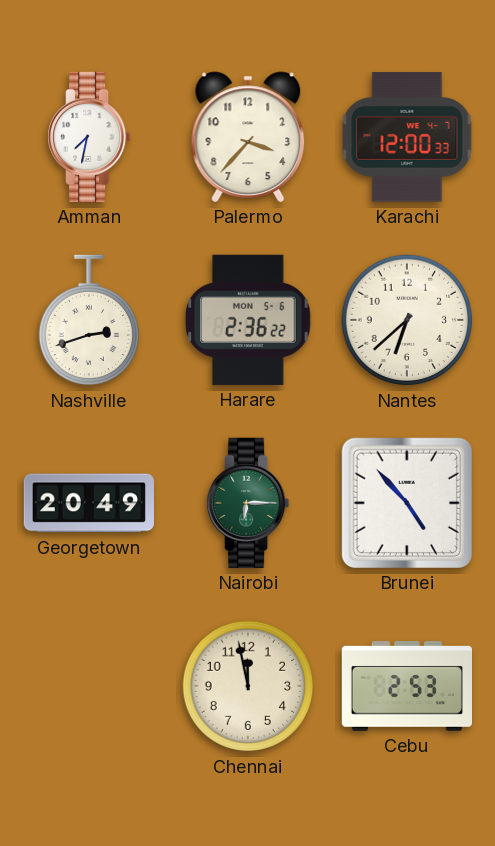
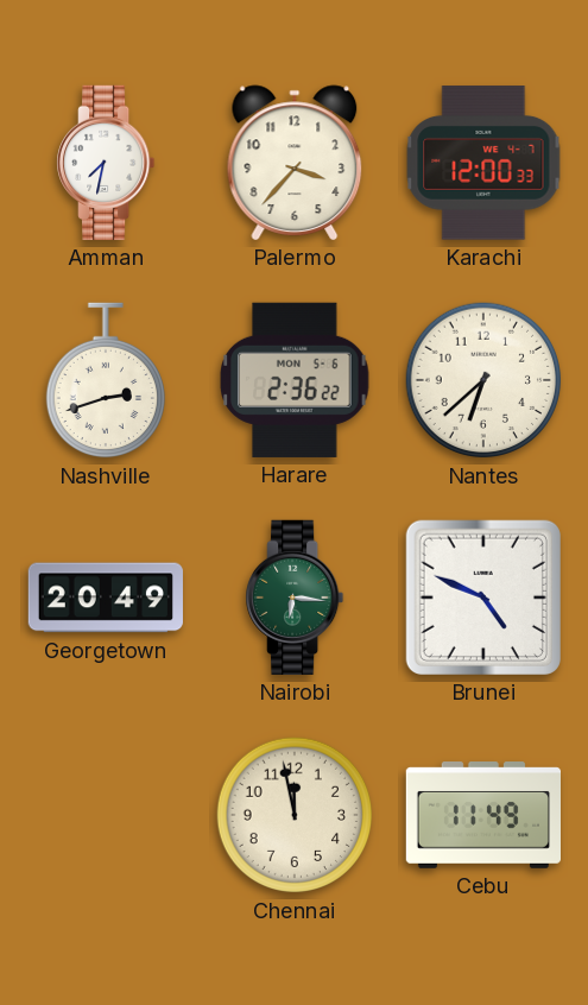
Nairobi: 6:15 -> 6:16
Brunei: 4:53 -> 4:49
Cebu: 2:53 -> 11:49
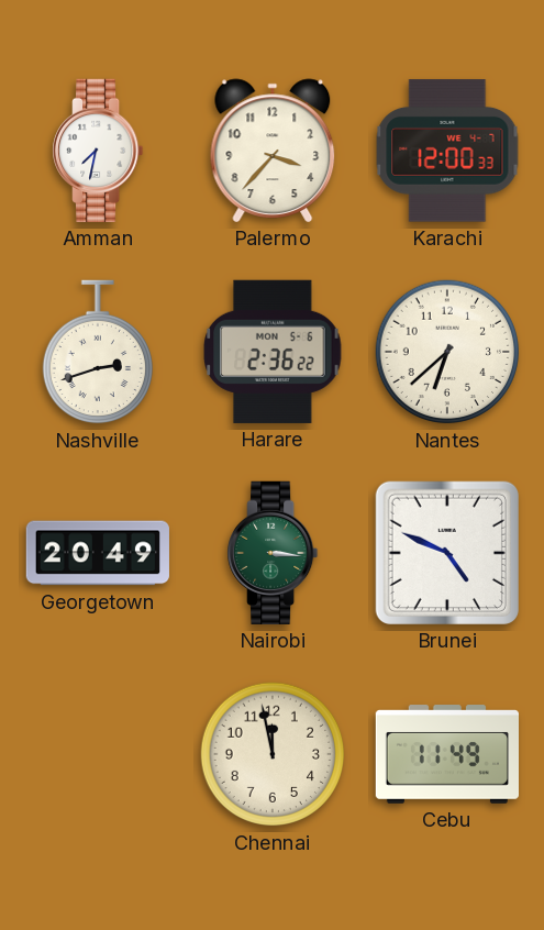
Nairobi: 6:16 -> 3:16
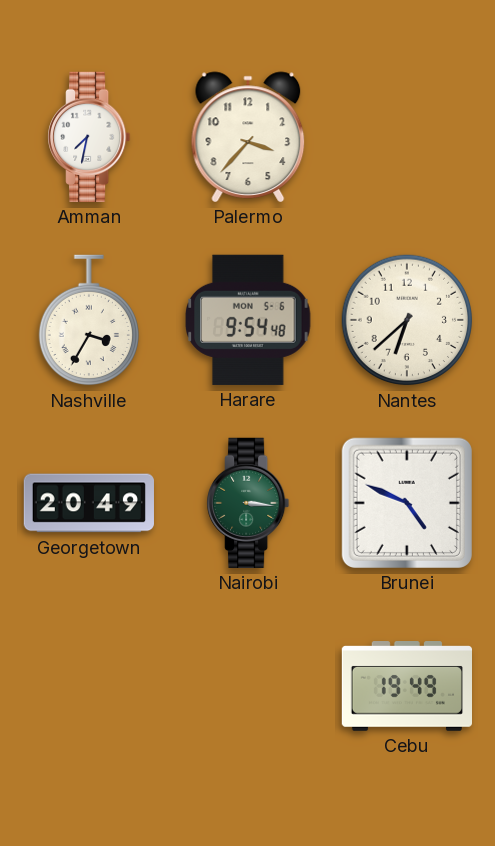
Karachi: 12:00 -> none
Nashville: 2:42 -> 3:35
Harare: 2:36 -> 9:54
Chennai: 11:58 -> none
Cebu: 11:49 -> 19:49
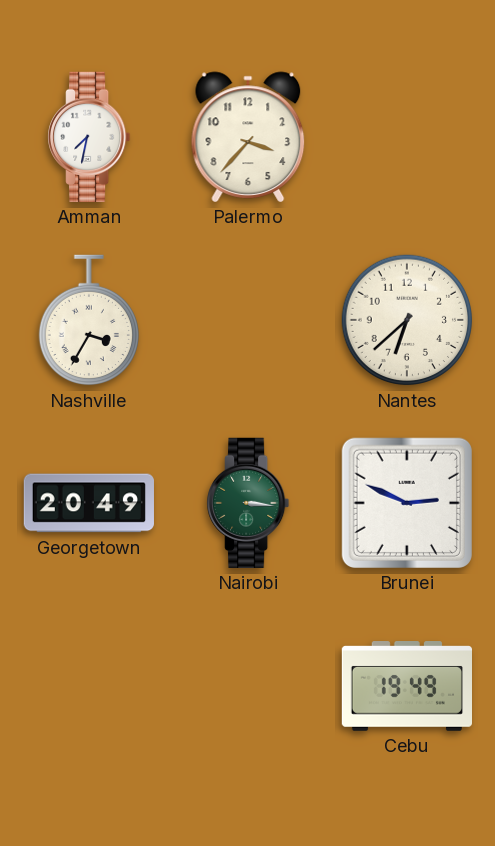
Harare: 9:54 -> none
Brunei: 4:49 -> 2:49
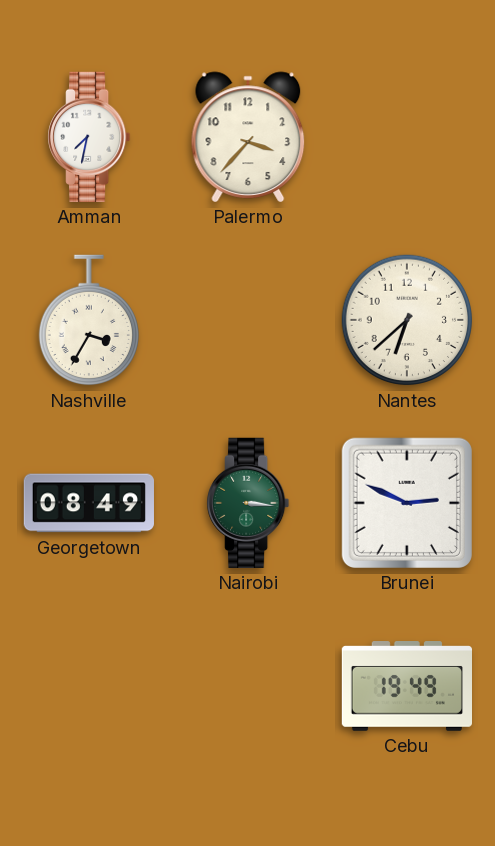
Georgetown: 20:49 -> 08:49
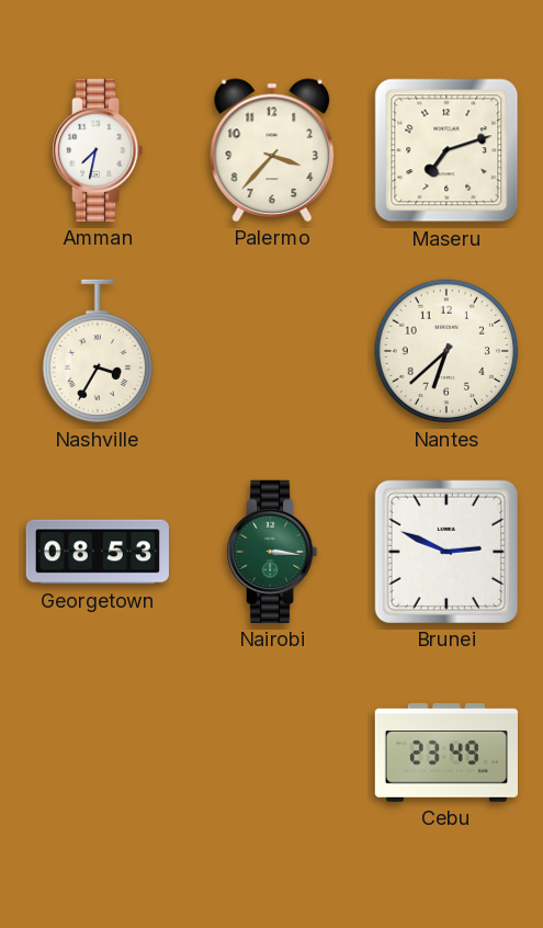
Maseru: none -> 7:12
Georgetown: 08:49 -> 08:53
Cebu: 19:49 -> 23:49
